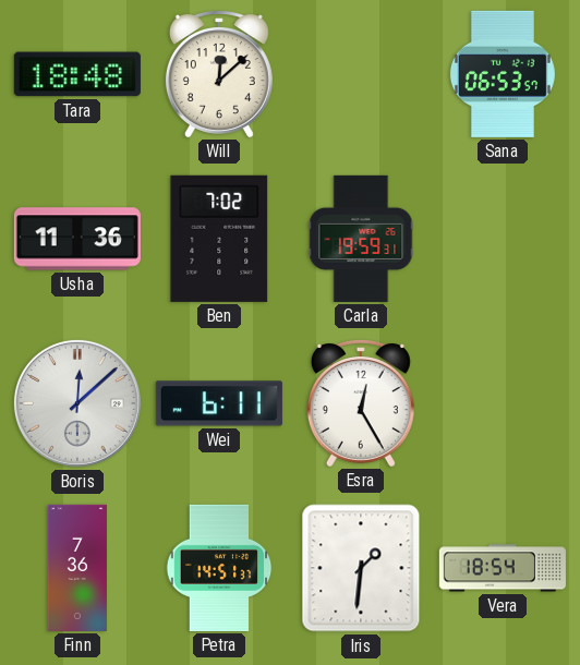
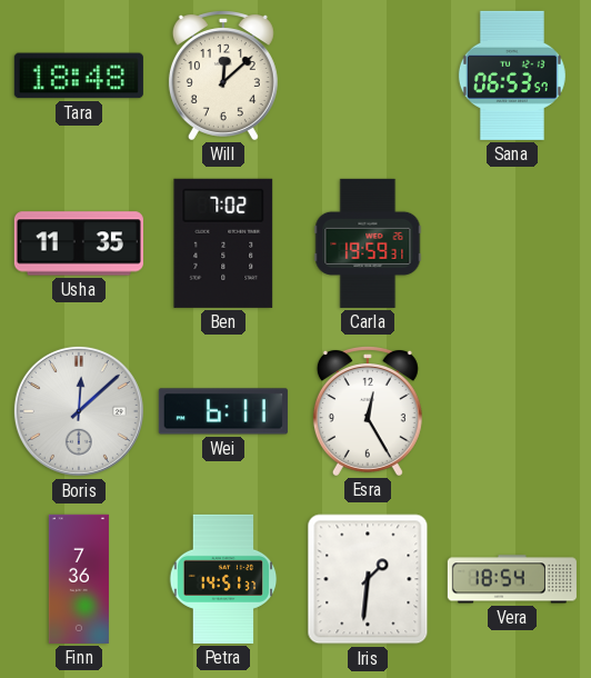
Usha: 11:36 -> 11:35
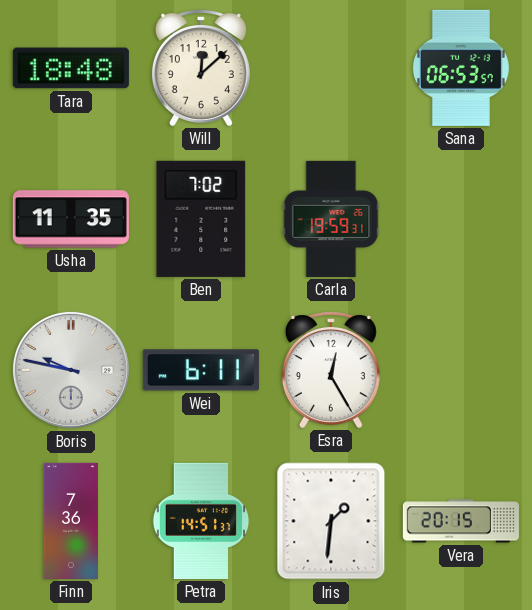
Boris: 12:08 -> 9:47
Vera: 18:54 -> 20:15
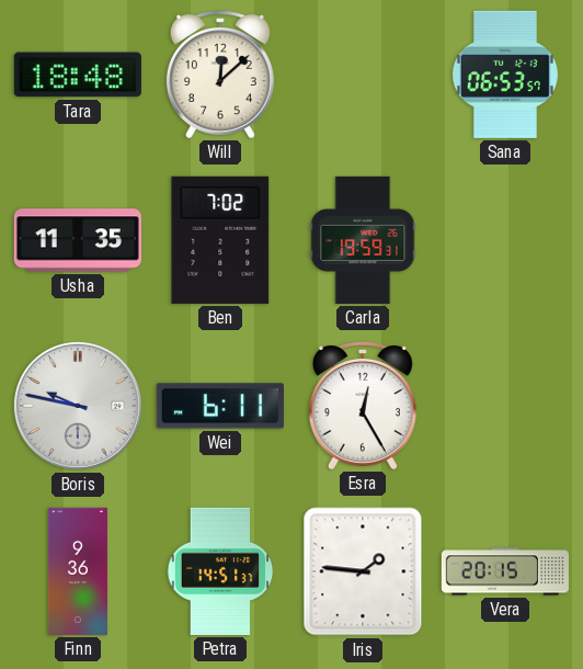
Finn: 7:36 -> 9:36
Iris: 1:31 -> 1:46
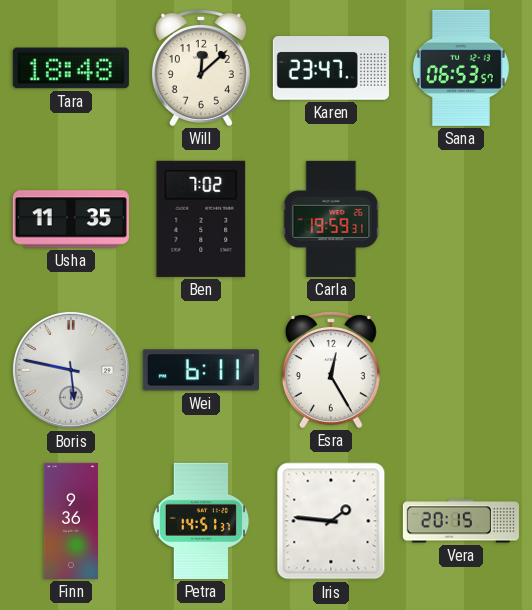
Karen: none -> 23:47
Boris: 9:47 -> 5:47
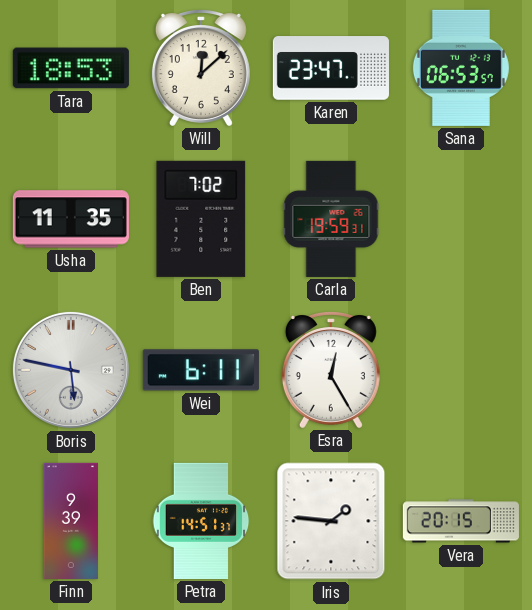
Tara: 18:48 -> 18:53
Finn: 9:36 -> 9:39
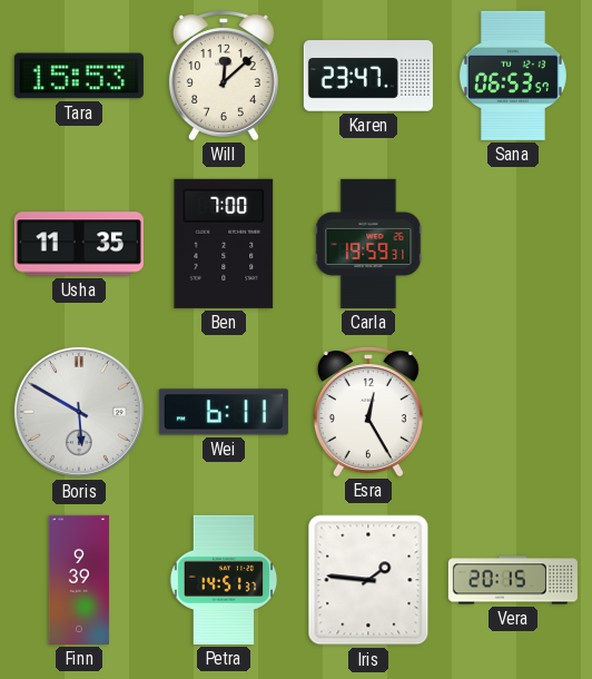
Tara: 18:53 -> 15:53
Ben: 7:02 -> 7:00
Boris: 5:47 -> 5:50
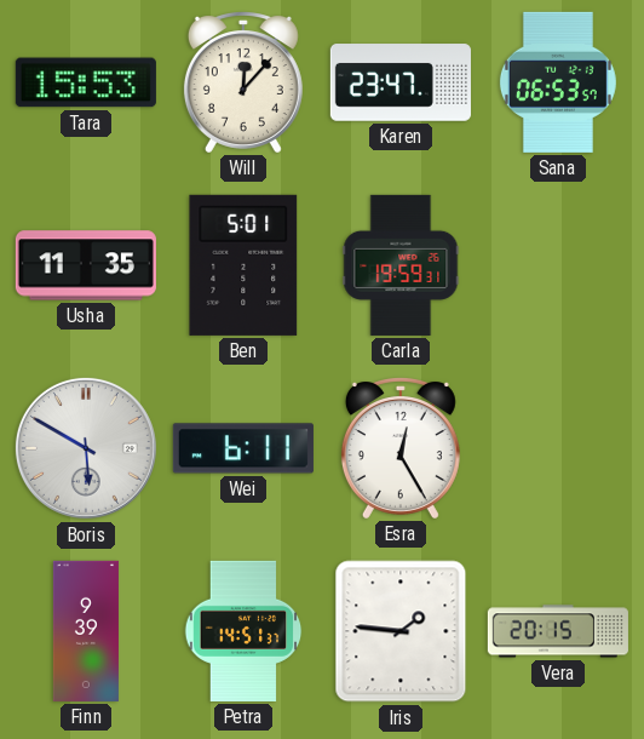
Will: 12:08 -> 12:07
Ben: 7:00 -> 5:01
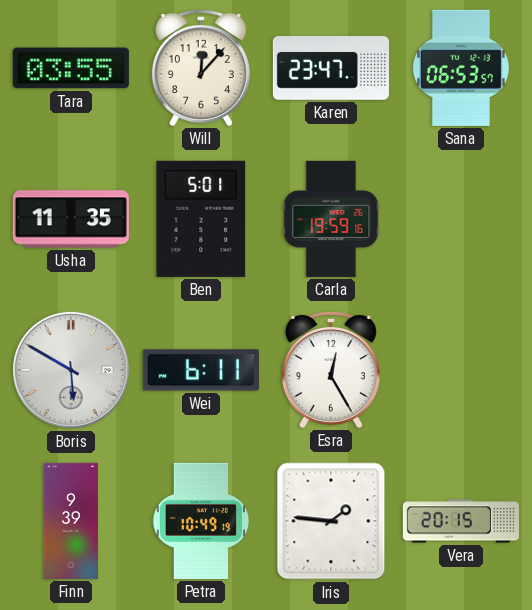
Tara: 15:53 -> 03:55
Carla: 19:59:31 -> 19:59:16
Petra: 14:51 -> 10:49
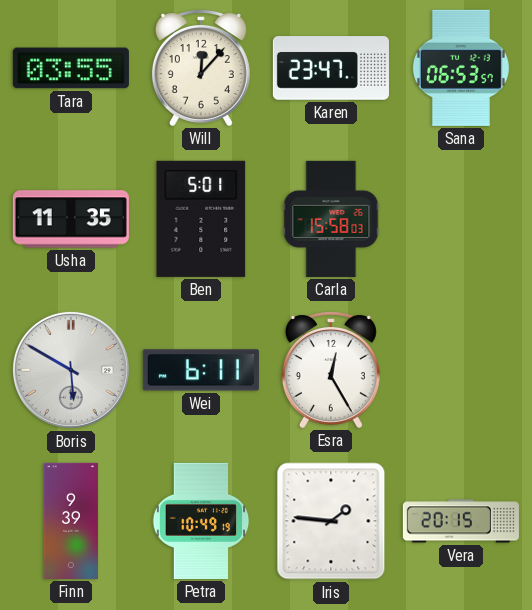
Carla: 19:59 -> 15:58
